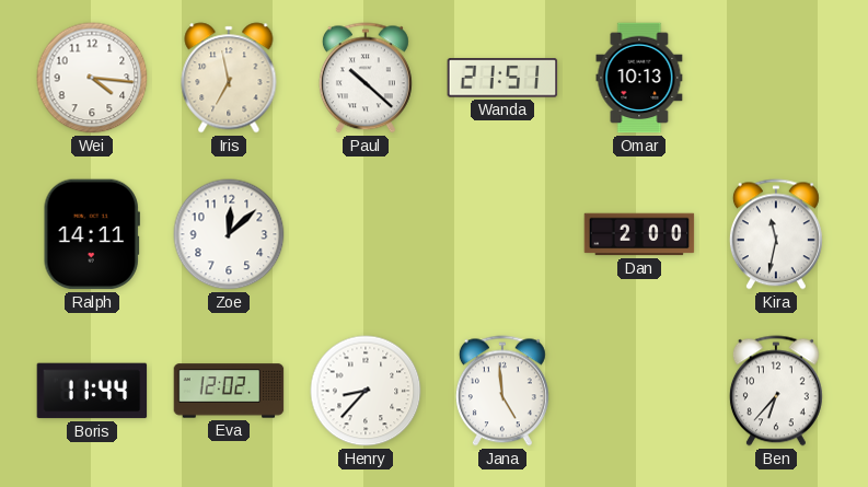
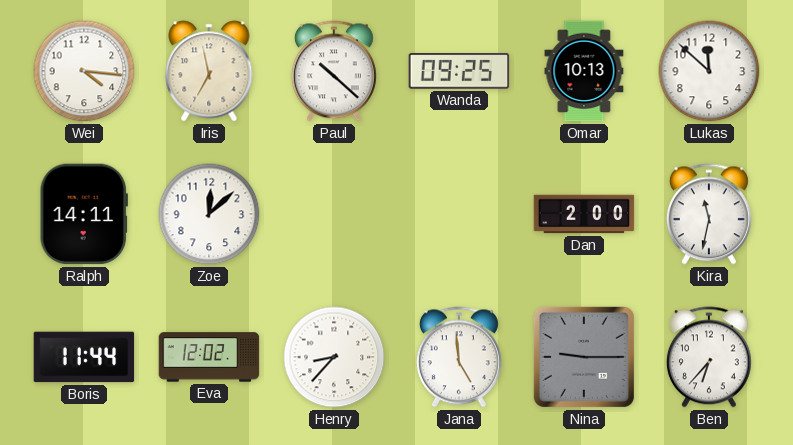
Wanda: 21:51 -> 09:25
Lukas: none -> 11:52
Nina: none -> 9:15
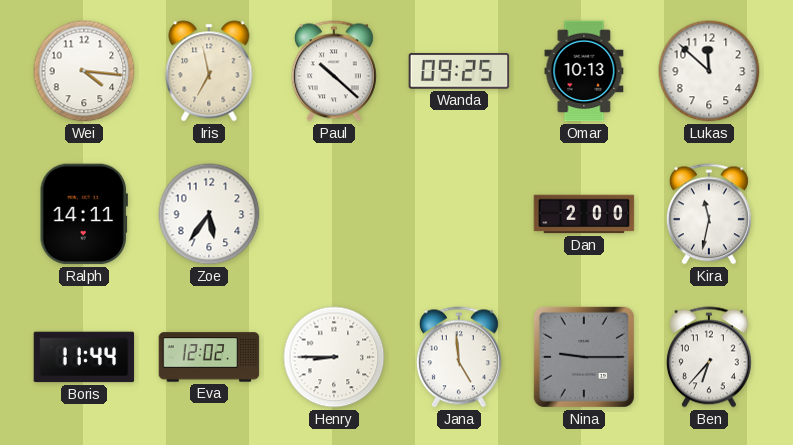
Zoe: 12:08 -> 5:36
Henry: 8:37 -> 8:45
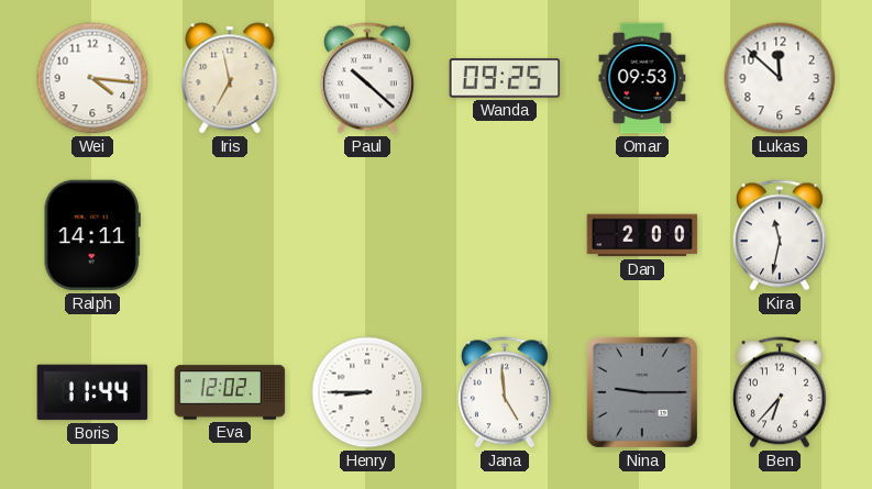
Omar: 10:13 -> 09:53
Zoe: 5:36 -> none
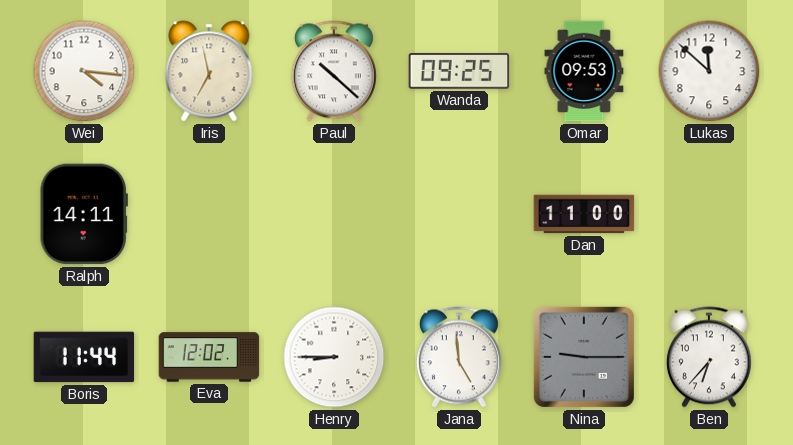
Dan: 2:00 -> 11:00
Kira: 11:32 -> none
